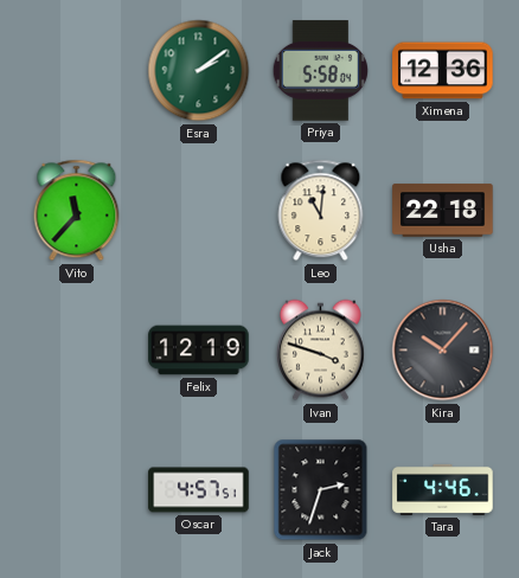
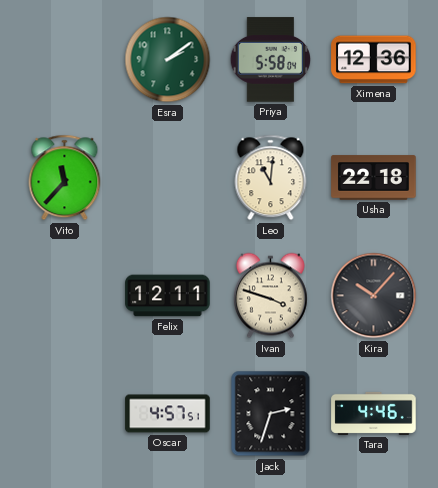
Felix: 12:19 -> 12:11
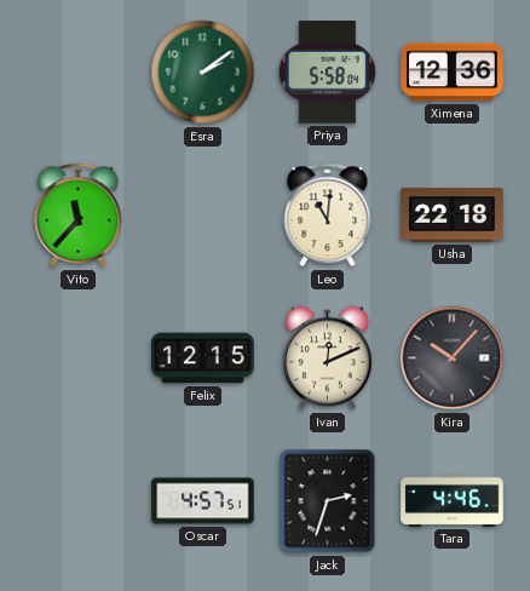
Felix: 12:11 -> 12:15
Ivan: 3:48 -> 12:11
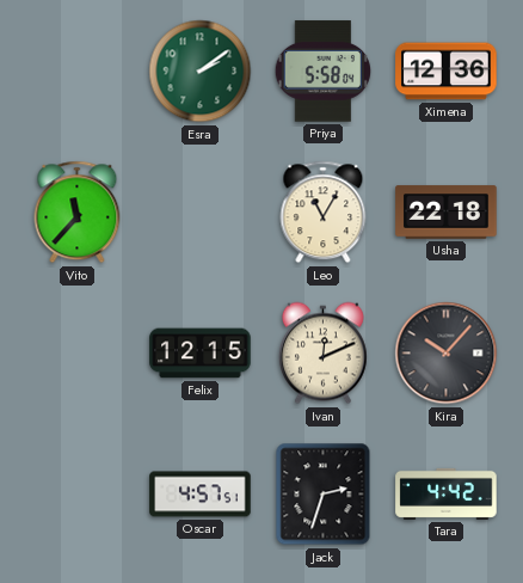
Leo: 11:01 -> 11:05
Tara: 4:46 -> 4:42
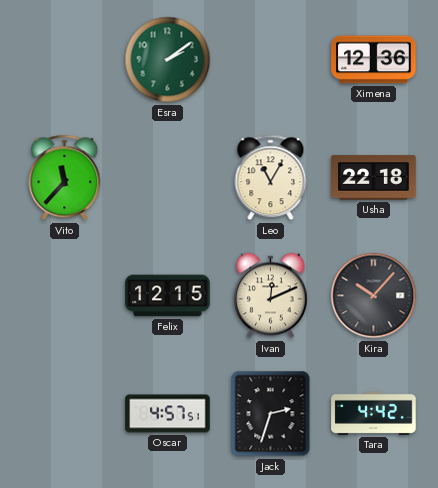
Priya: 5:58 -> none
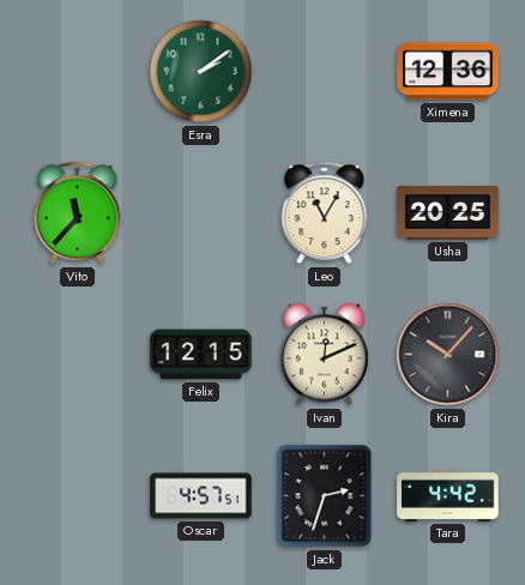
Usha: 22:18 -> 20:25
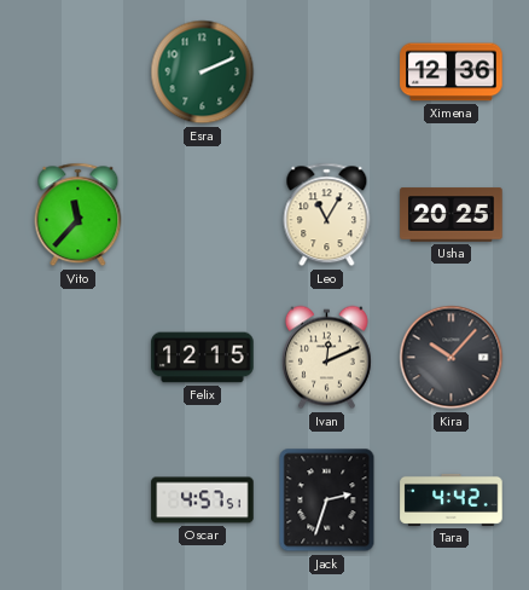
Esra: 2:09 -> 2:11
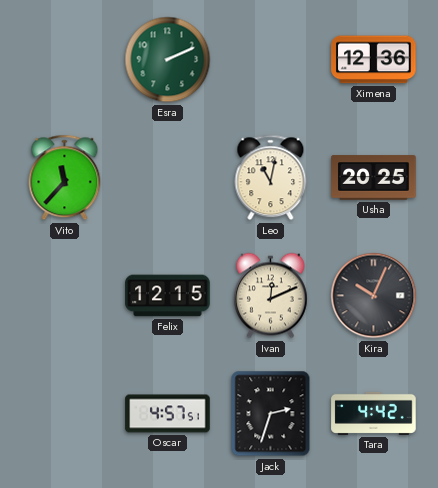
Leo: 11:05 -> 11:02
Kira: 10:07 -> 10:04
